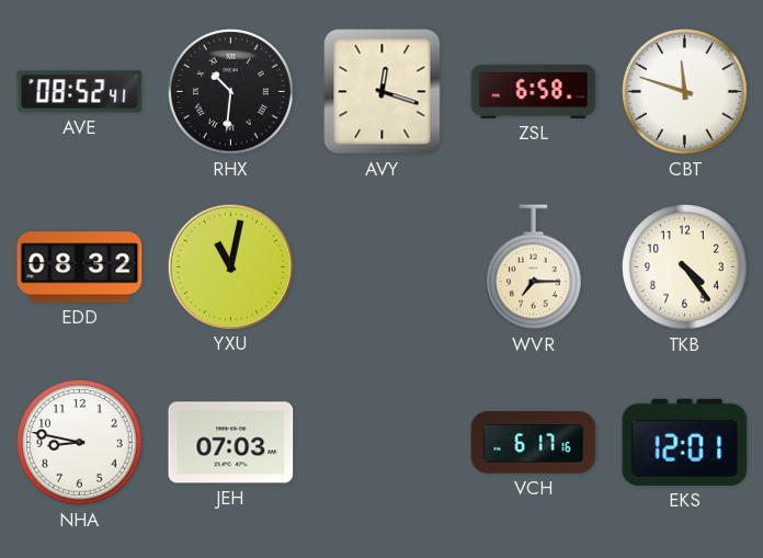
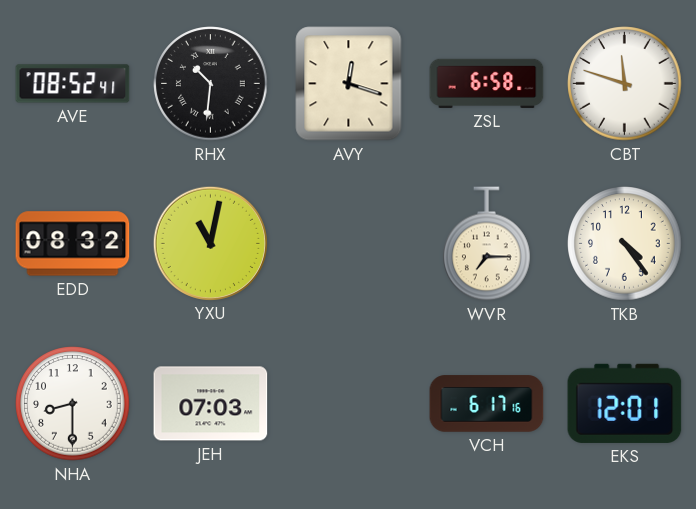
NHA: 8:47 -> 8:30
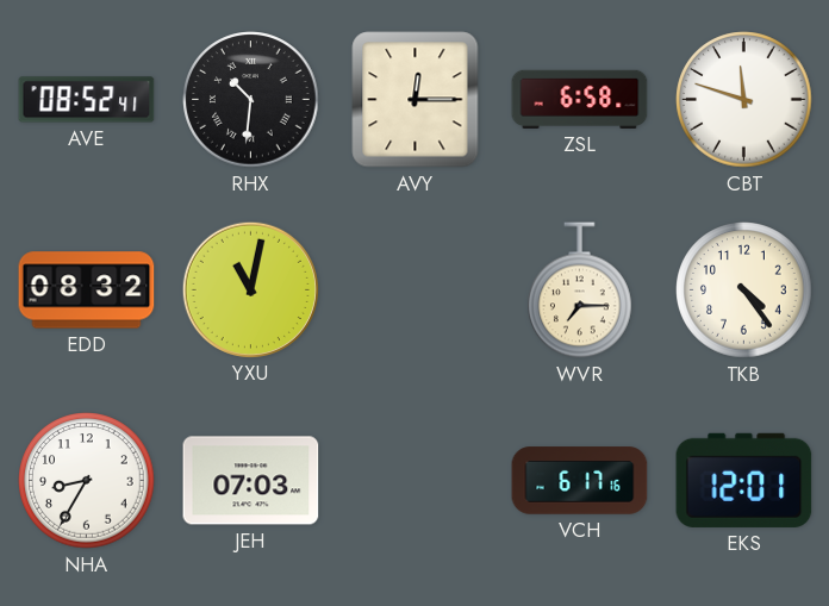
AVY: 12:18 -> 12:15
NHA: 8:30 -> 8:35
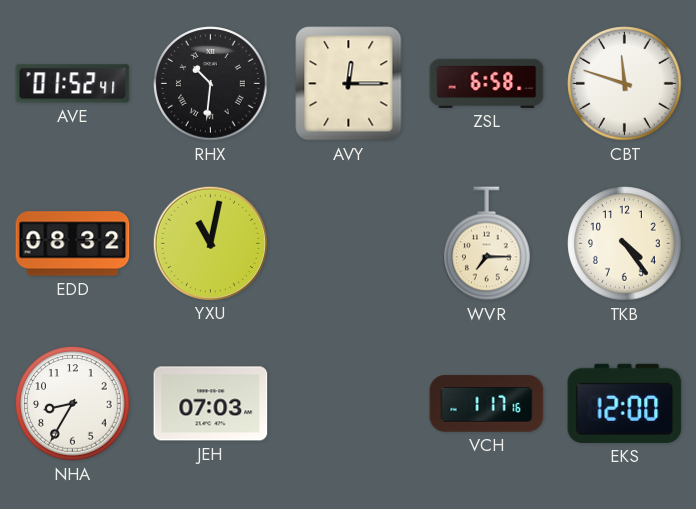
AVE: 08:52 -> 01:52
VCH: 6:17 -> 1:17
EKS: 12:01 -> 12:00
